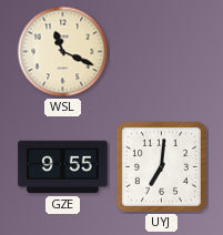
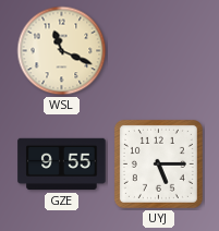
UYJ: 7:01 -> 5:15
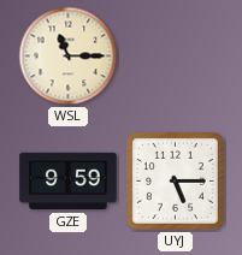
WSL: 11:19 -> 11:15
GZE: 9:55 -> 9:59
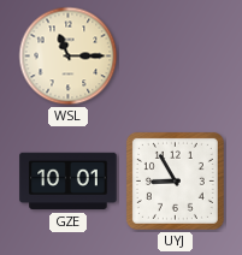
GZE: 9:59 -> 10:01
UYJ: 5:15 -> 8:55
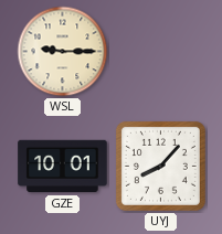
WSL: 11:15 -> 9:15
UYJ: 8:55 -> 8:07
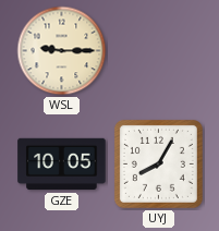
GZE: 10:01 -> 10:05
UYJ: 8:07 -> 8:05
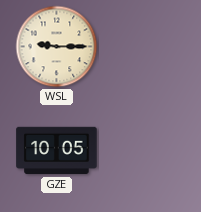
UYJ: 8:05 -> none
